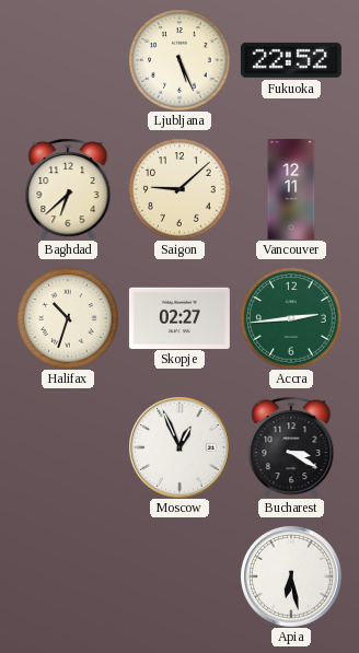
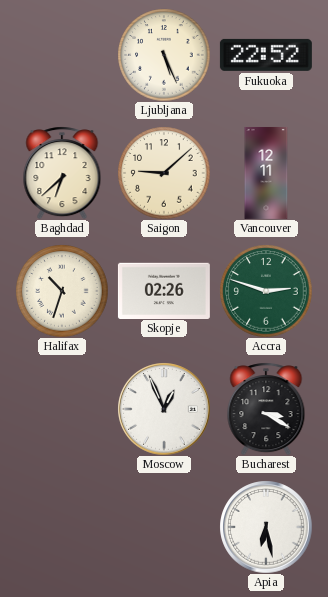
Skopje: 02:27 -> 02:26
Accra: 2:44 -> 2:48
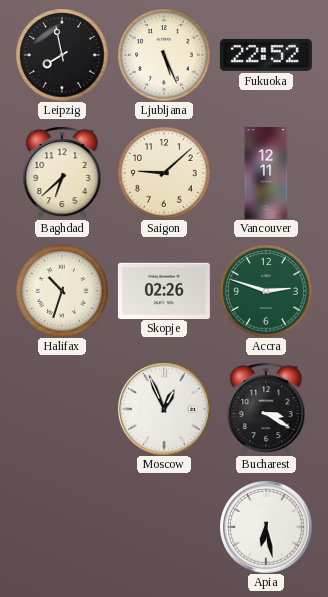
Leipzig: none -> 7:58
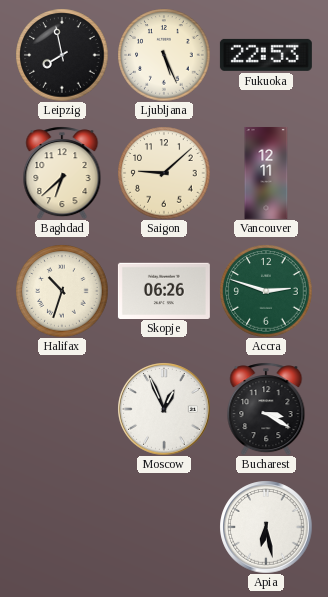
Fukuoka: 22:52 -> 22:53
Skopje: 02:26 -> 06:26
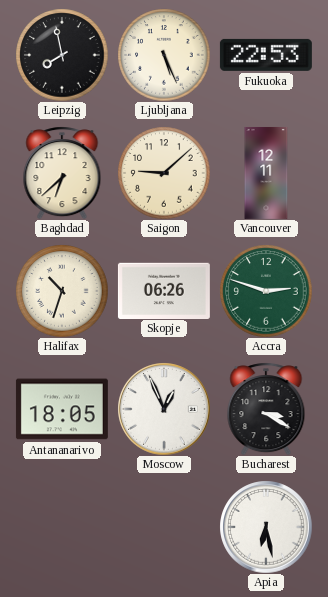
Antananarivo: none -> 18:05
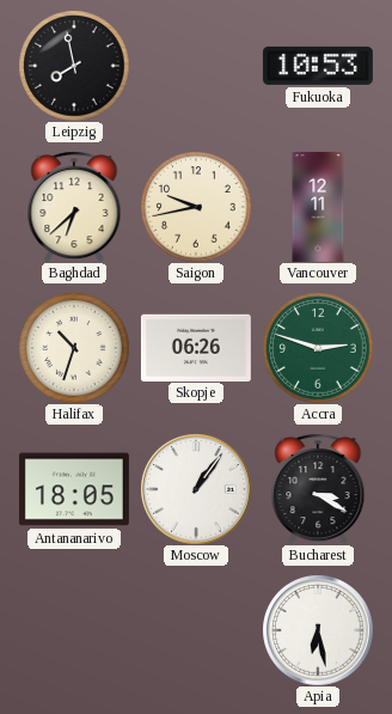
Ljubljana: 5:26 -> none
Fukuoka: 22:53 -> 10:53
Saigon: 9:08 -> 9:43
Moscow: 12:56 -> 1:06
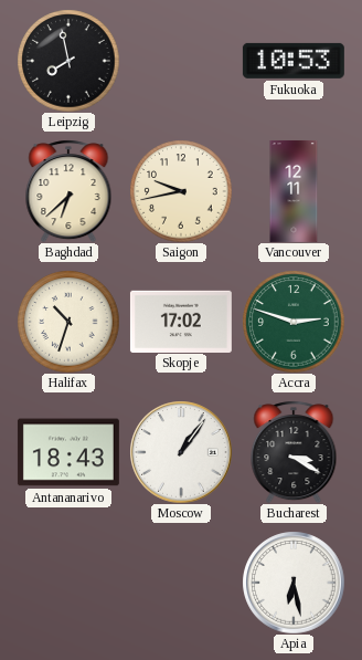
Skopje: 06:26 -> 17:02
Antananarivo: 18:05 -> 18:43
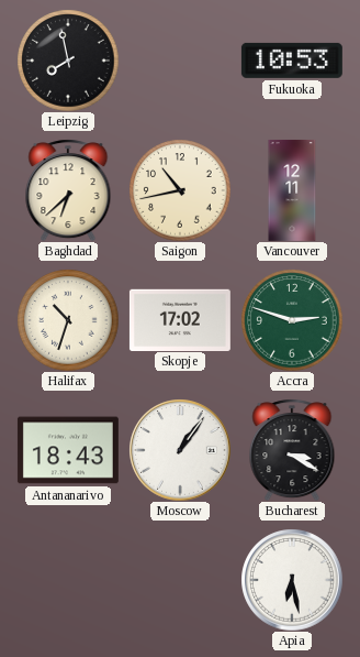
Saigon: 9:43 -> 10:43
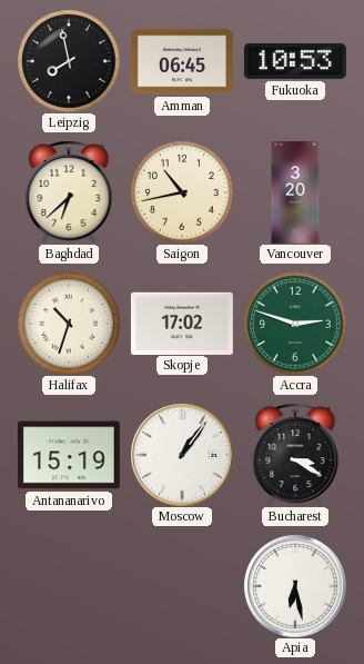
Amman: none -> 06:45
Vancouver: 12:11 -> 3:20
Antananarivo: 18:43 -> 15:19
